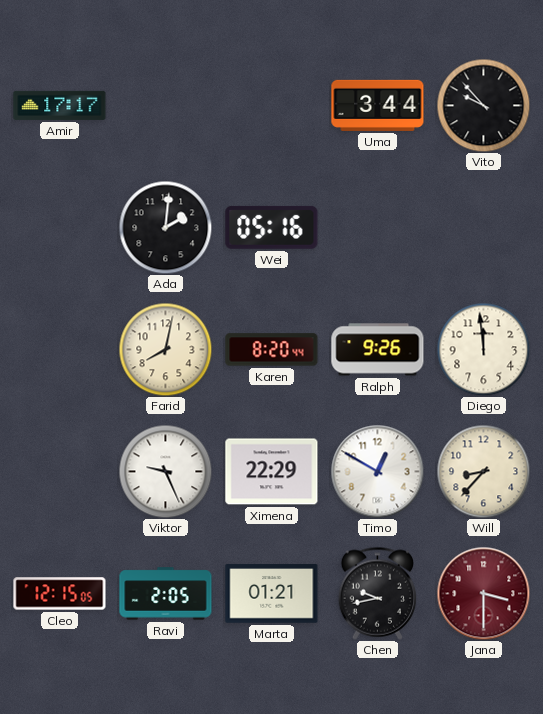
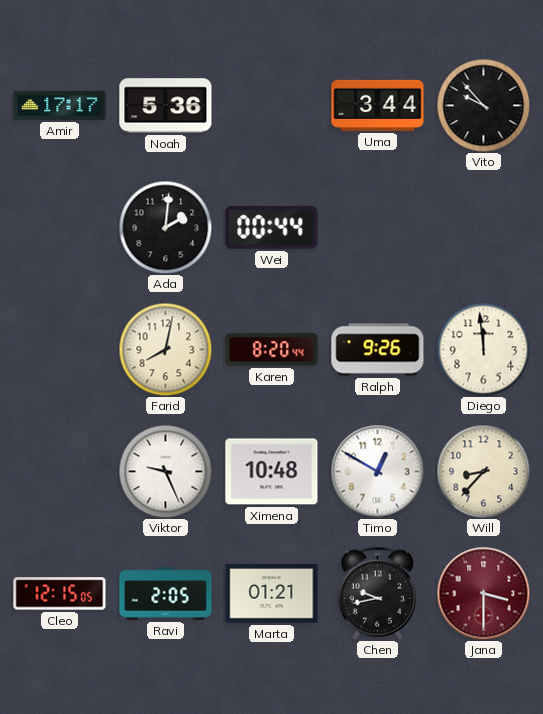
Noah: none -> 5:36
Wei: 05:16 -> 00:44
Ximena: 22:29 -> 10:48
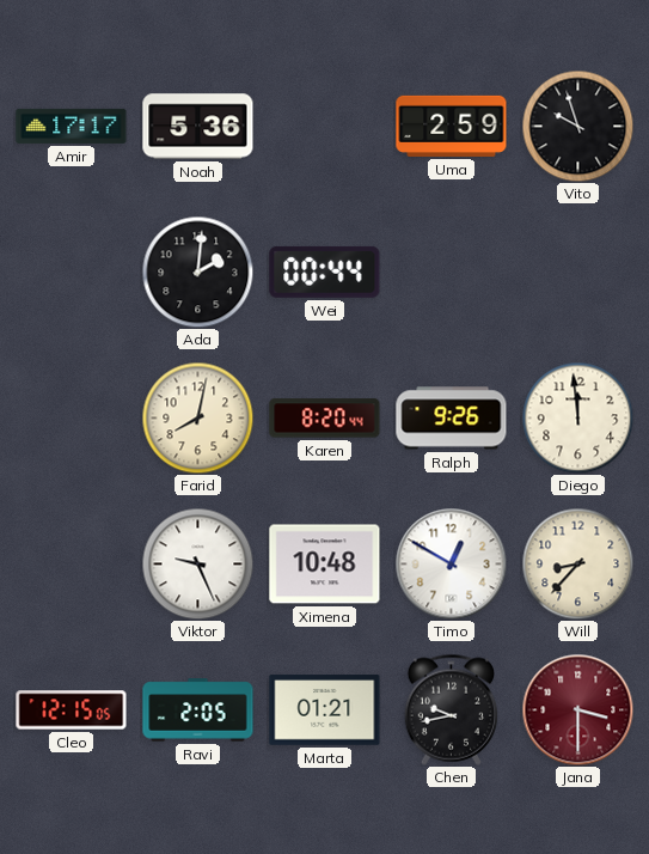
Uma: 3:44 -> 2:59
Vito: 9:53 -> 9:57
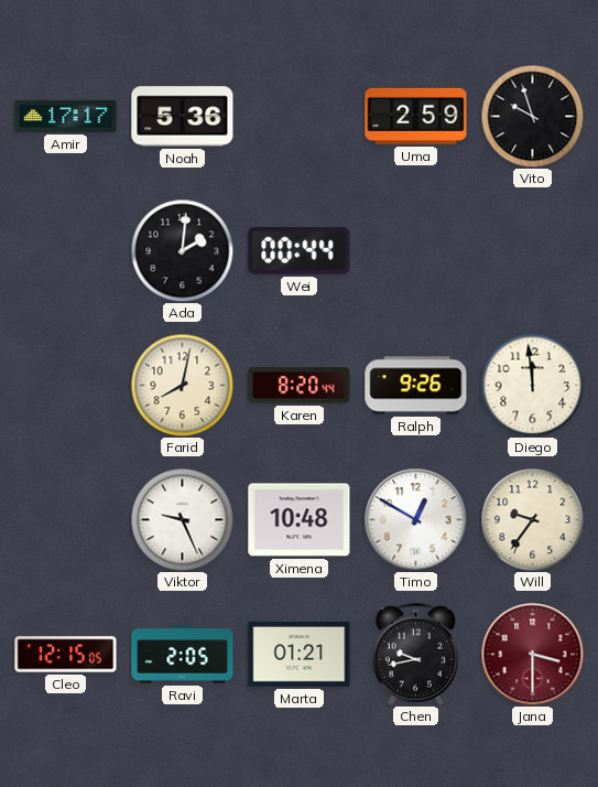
Will: 8:37 -> 9:36
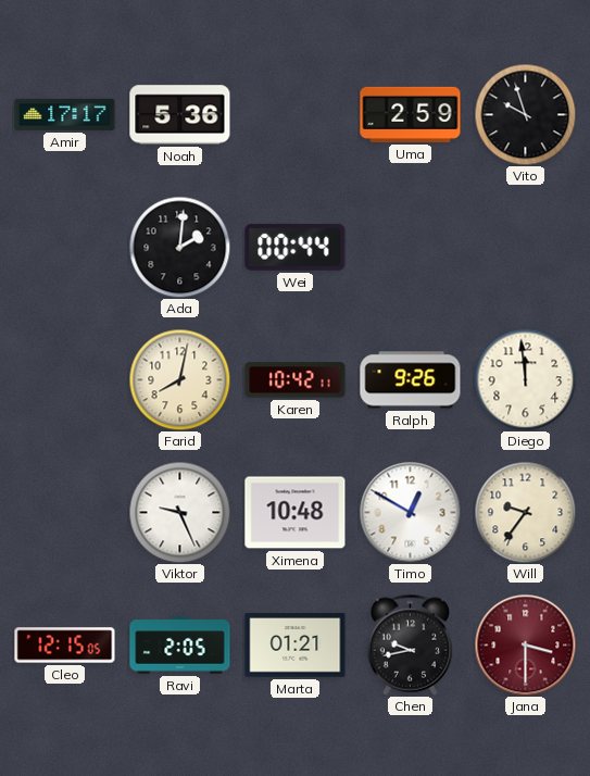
Karen: 8:20 -> 10:42
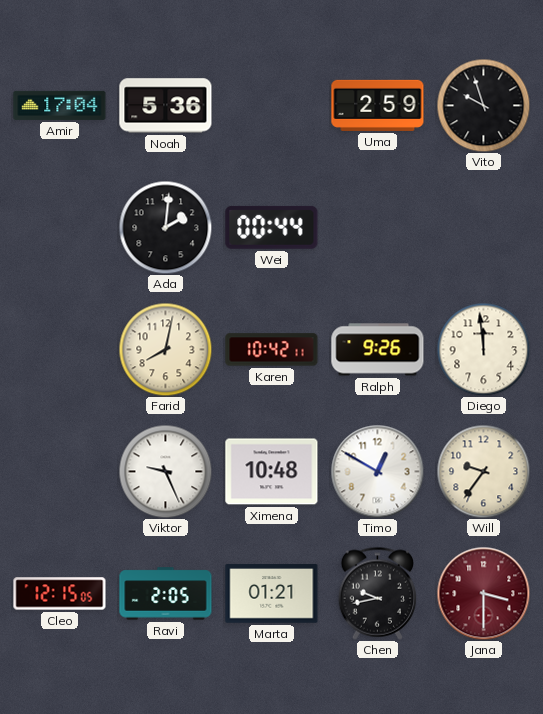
Amir: 17:17 -> 17:04
